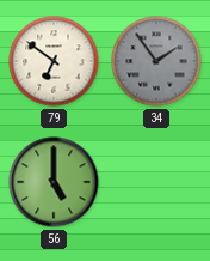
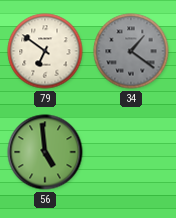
34: 1:54 -> 1:21
56: 5:00 -> 4:59
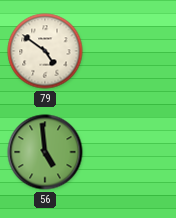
79: 6:51 -> 4:51
34: 1:21 -> none
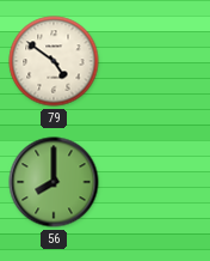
56: 4:59 -> 8:00
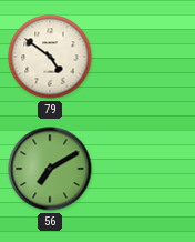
56: 8:00 -> 7:10
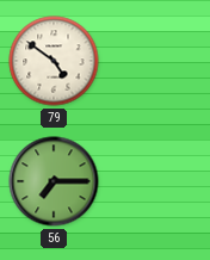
56: 7:10 -> 7:15
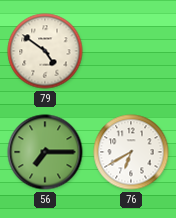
76: none -> 6:40
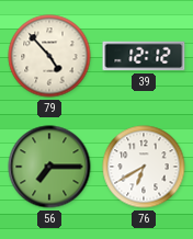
79: 4:51 -> 4:53
39: none -> 12:12
